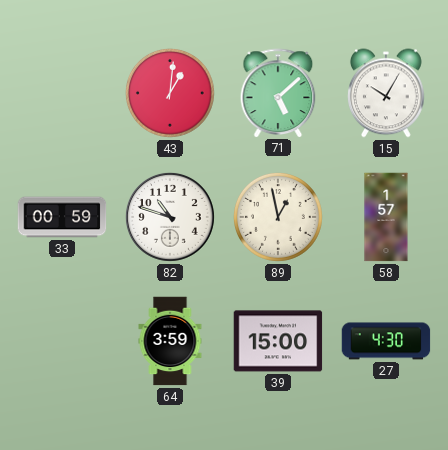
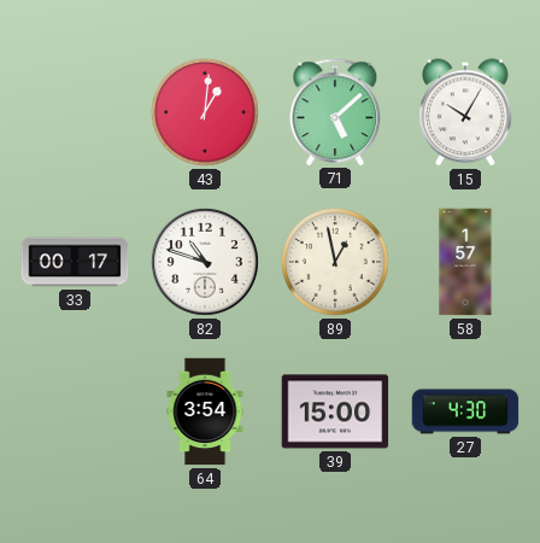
33: 00:59 -> 00:17
64: 3:59 -> 3:54
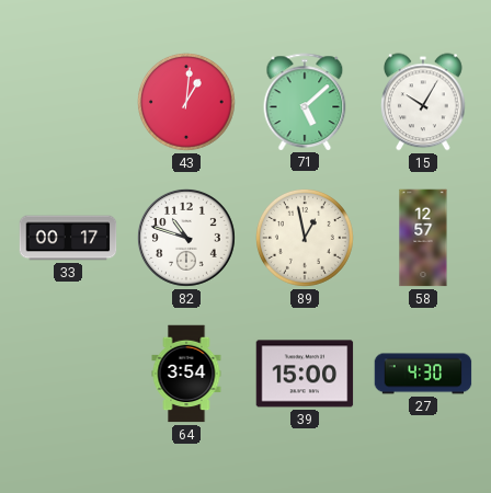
58: 1:57 -> 12:57
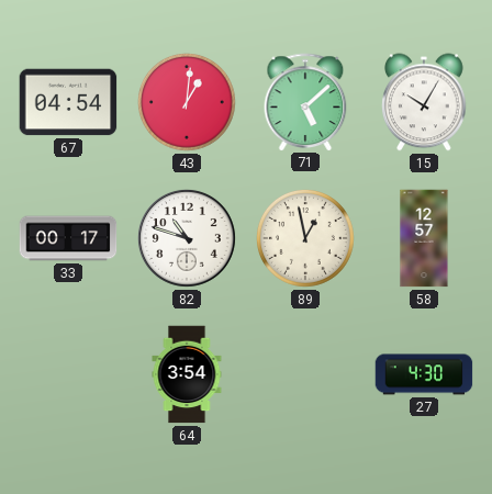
67: none -> 04:54
39: 15:00 -> none
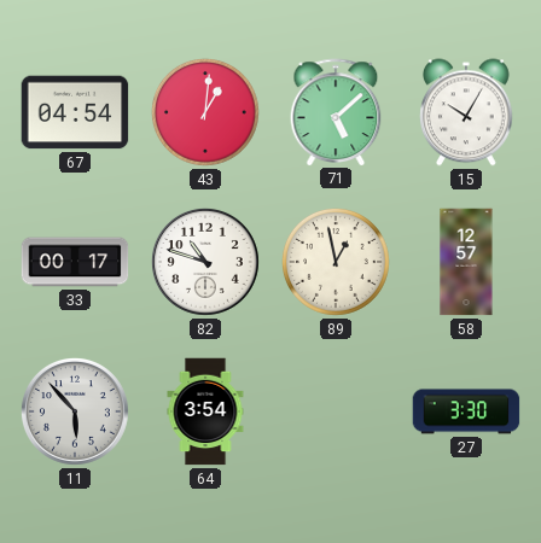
11: none -> 5:53
27: 4:30 -> 3:30
